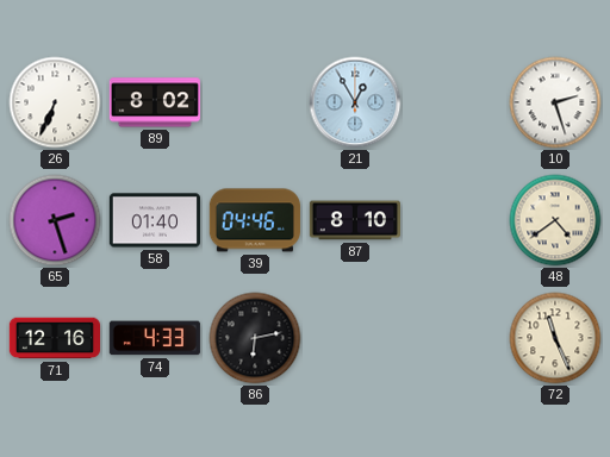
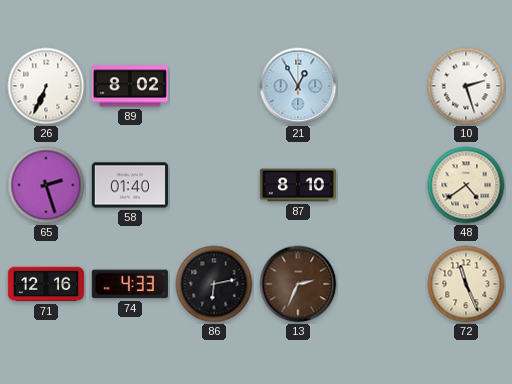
39: 04:46 -> none
13: none -> 2:34
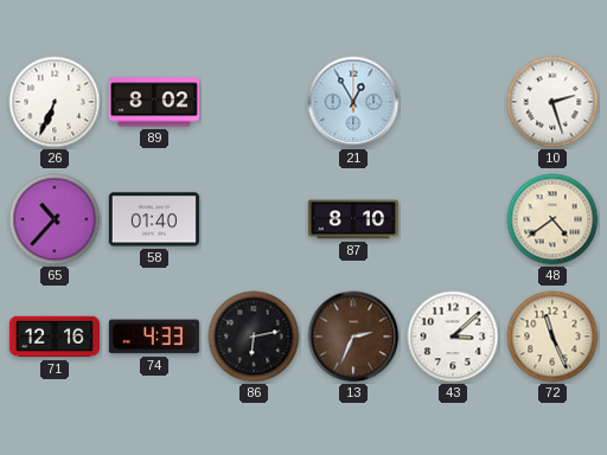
65: 2:27 -> 10:37
43: none -> 3:08
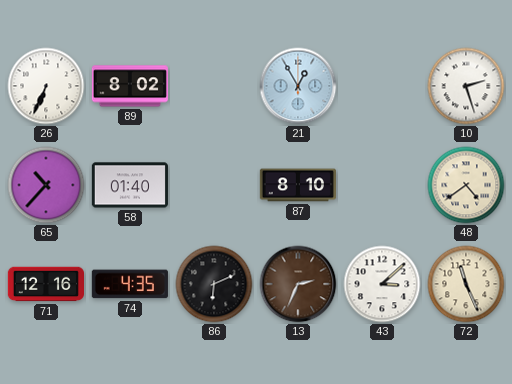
74: 4:33 -> 4:35
86: 6:13 -> 6:11
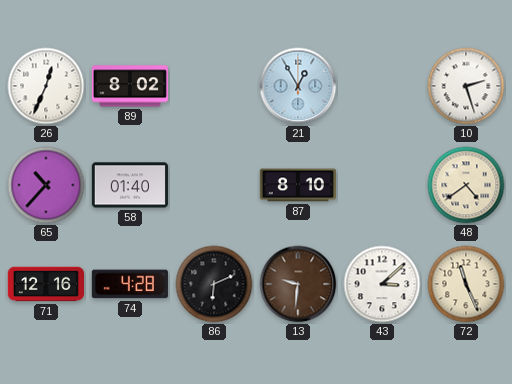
26: 6:34 -> 12:34
74: 4:35 -> 4:28
13: 2:34 -> 9:31
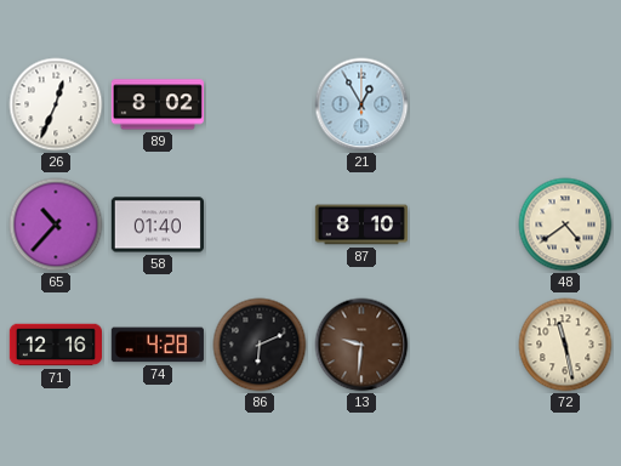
10: 2:27 -> none
43: 3:08 -> none
72: 11:26 -> 11:28
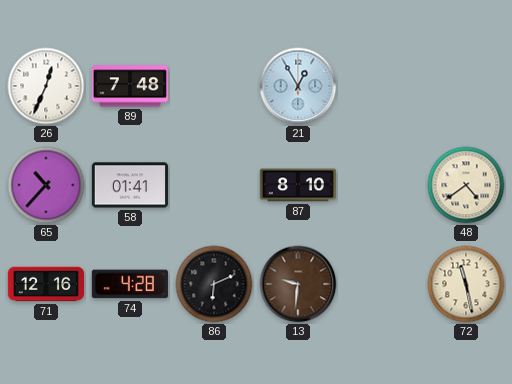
89: 8:02 -> 7:48
58: 01:40 -> 01:41
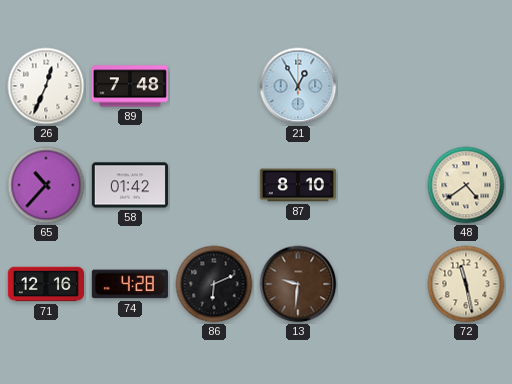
58: 01:41 -> 01:42
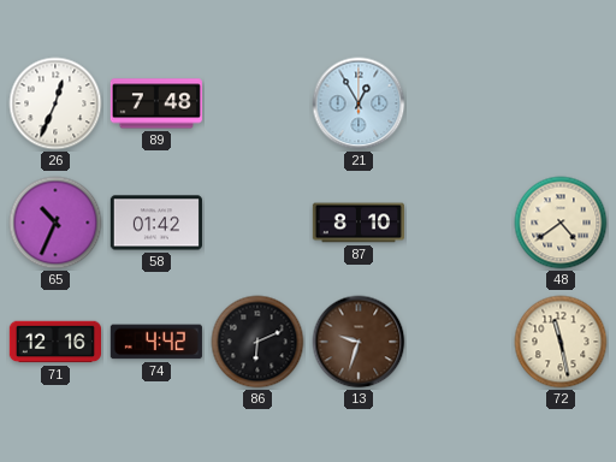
65: 10:37 -> 10:34
74: 4:28 -> 4:42
13: 9:31 -> 9:33
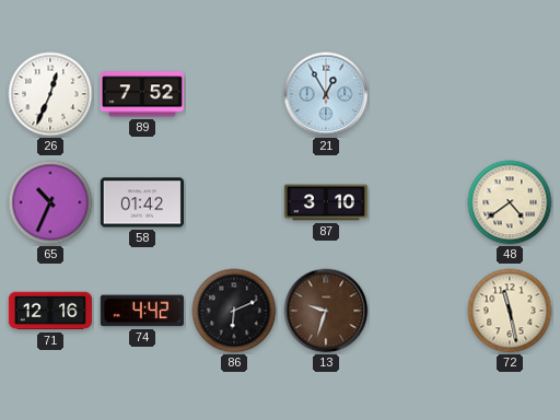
89: 7:48 -> 7:52
87: 8:10 -> 3:10
